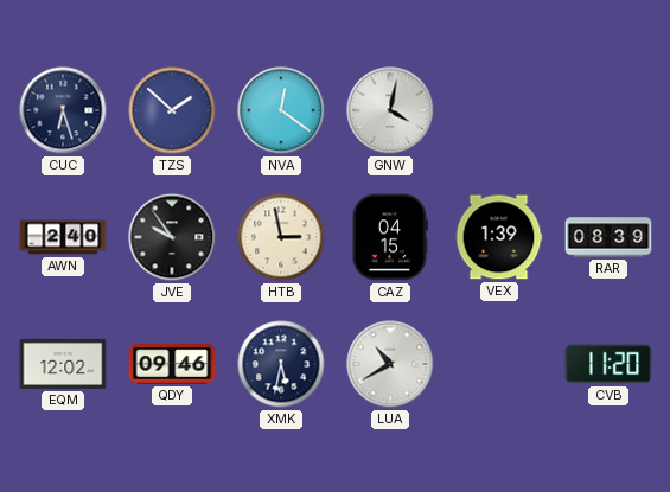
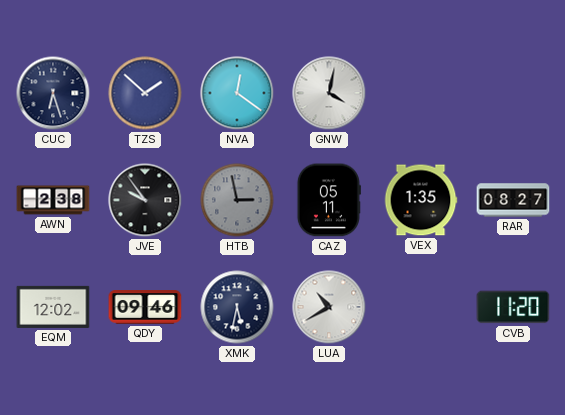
AWN: 2:40 -> 2:38
HTB dial: cream -> grey
CAZ: 04:15 -> 05:11
VEX: 1:39 -> 1:35
RAR: 08:39 -> 08:27
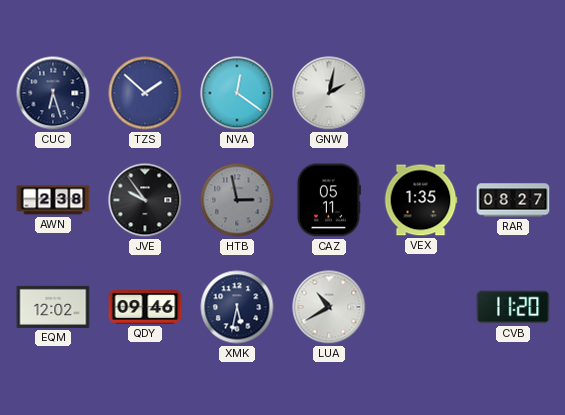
GNW: 4:02 -> 2:02
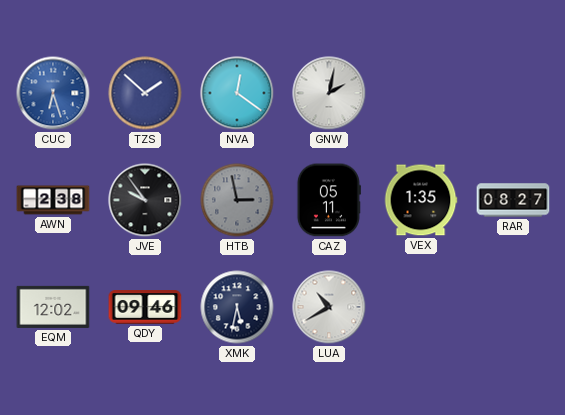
CUC dial: navy -> blue
CVB: 11:20 -> none
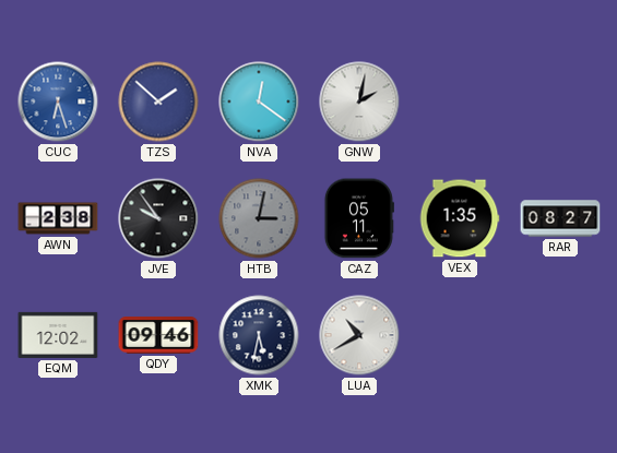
HTB: 2:58 -> 3:02
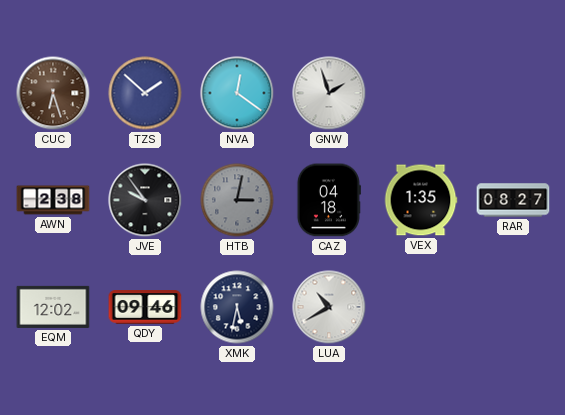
CUC dial: blue -> brown
GNW: 2:02 -> 1:57
CAZ: 05:11 -> 04:18
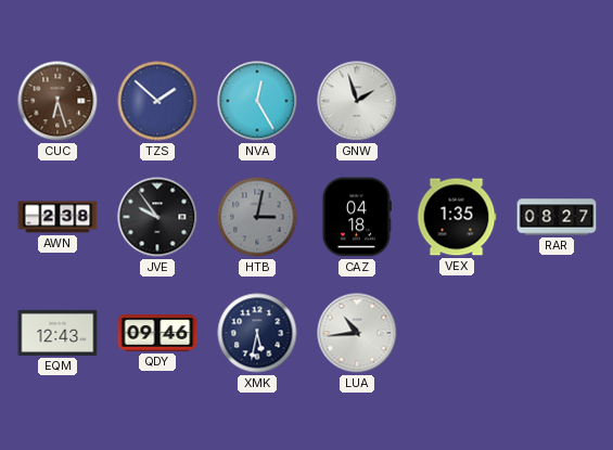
NVA: 12:21 -> 12:25
EQM: 12:02 -> 12:43
LUA: 10:40 -> 10:44
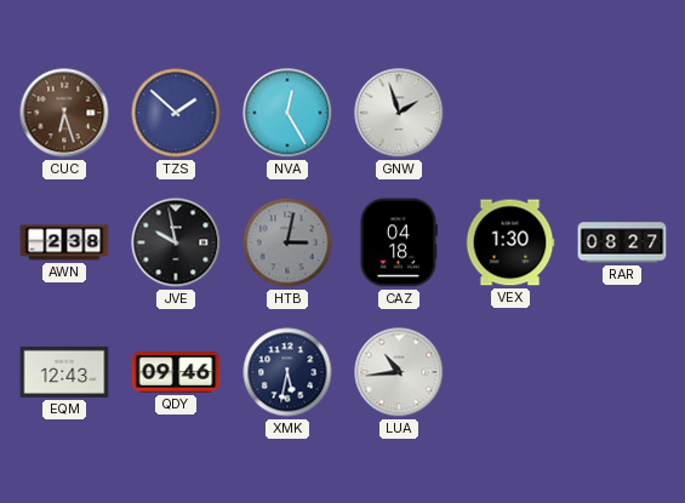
JVE: 9:54 -> 9:58
VEX: 1:35 -> 1:30
